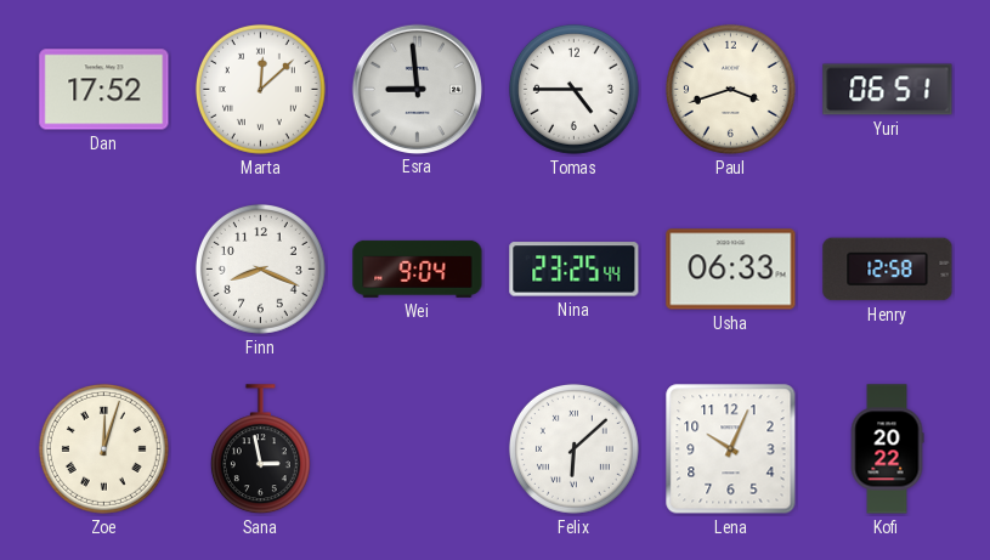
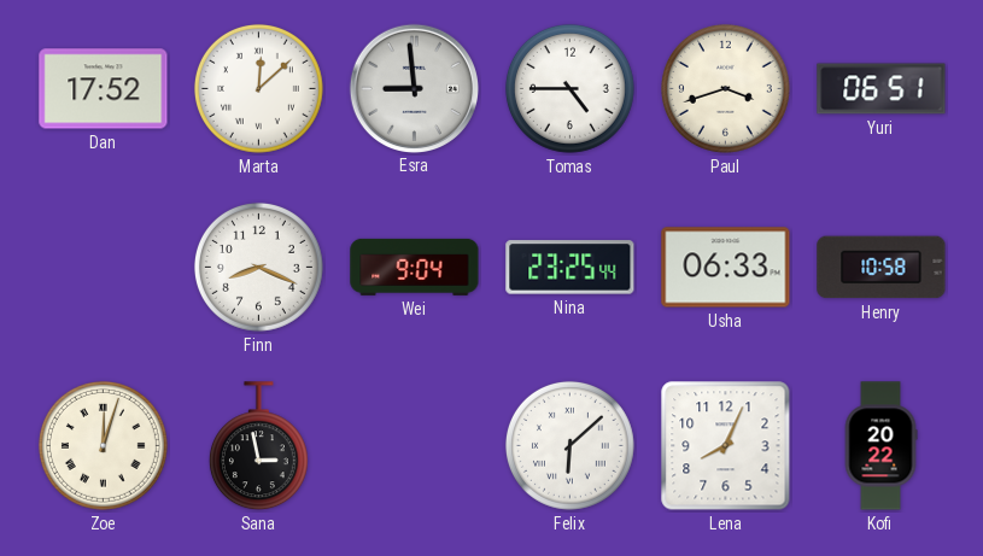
Henry: 12:58 -> 10:58
Lena: 10:04 -> 8:04
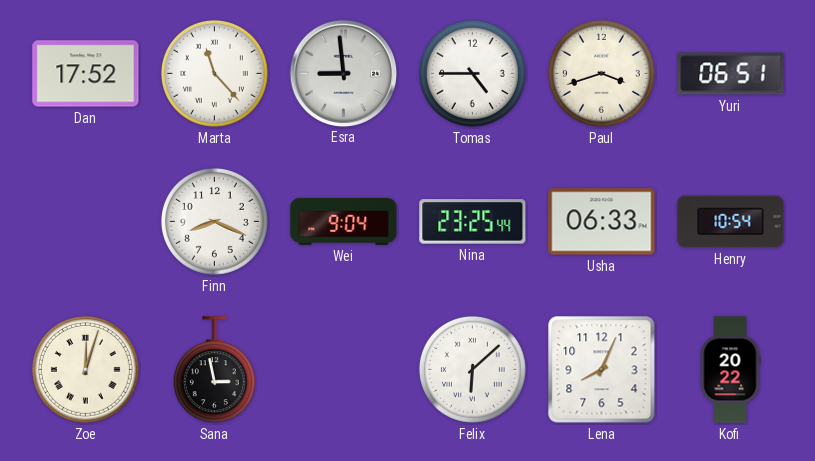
Marta: 12:08 -> 11:23
Henry: 10:58 -> 10:54
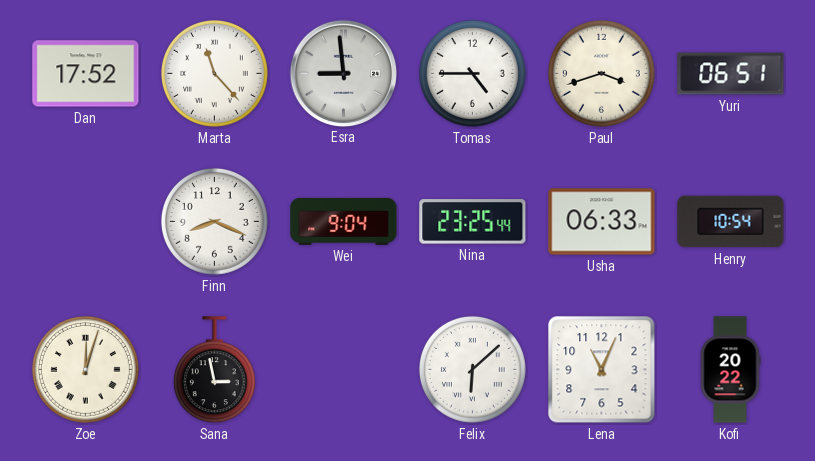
Lena: 8:04 -> 11:04
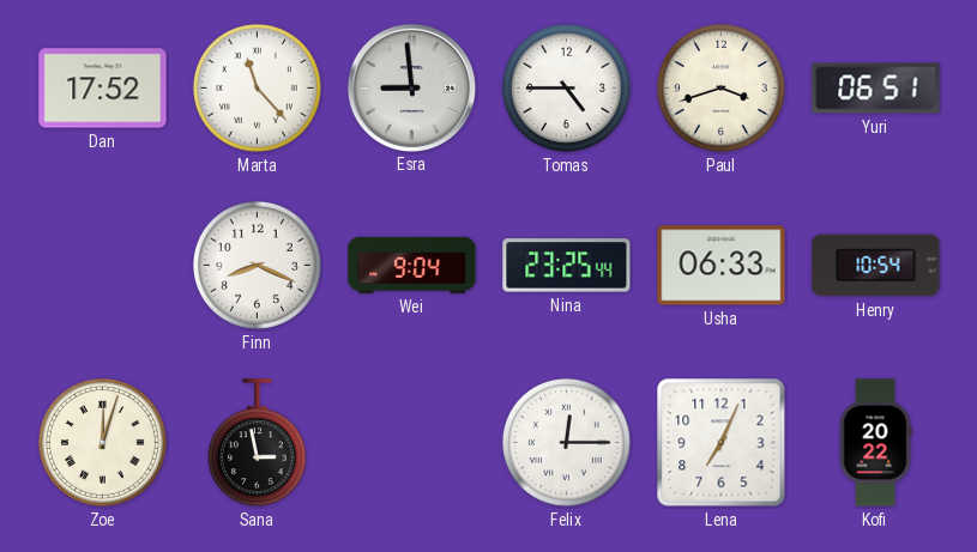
Felix: 6:08 -> 12:15
Lena: 11:04 -> 7:04
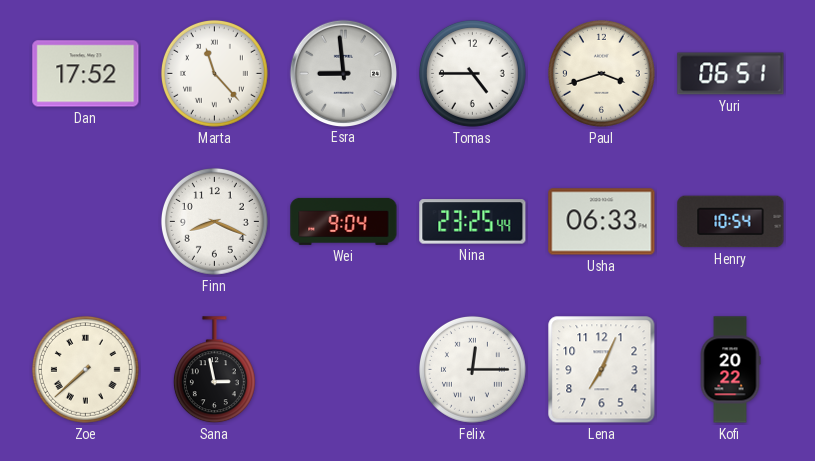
Zoe: 12:03 -> 7:38
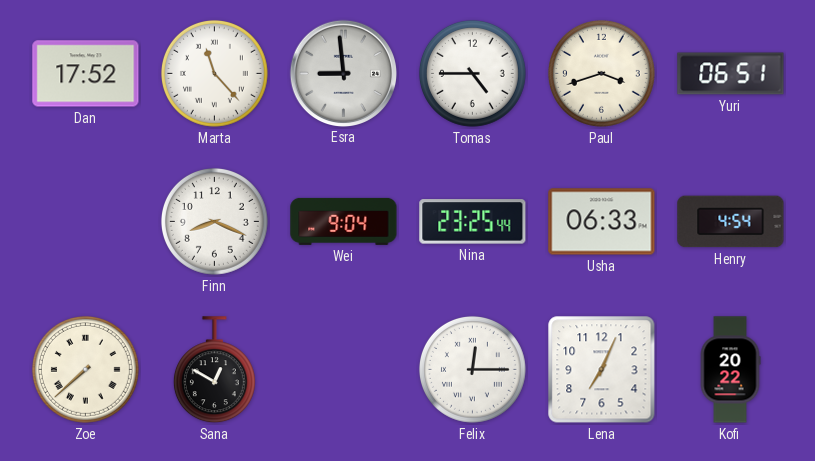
Henry: 10:54 -> 4:54
Sana: 2:58 -> 12:50
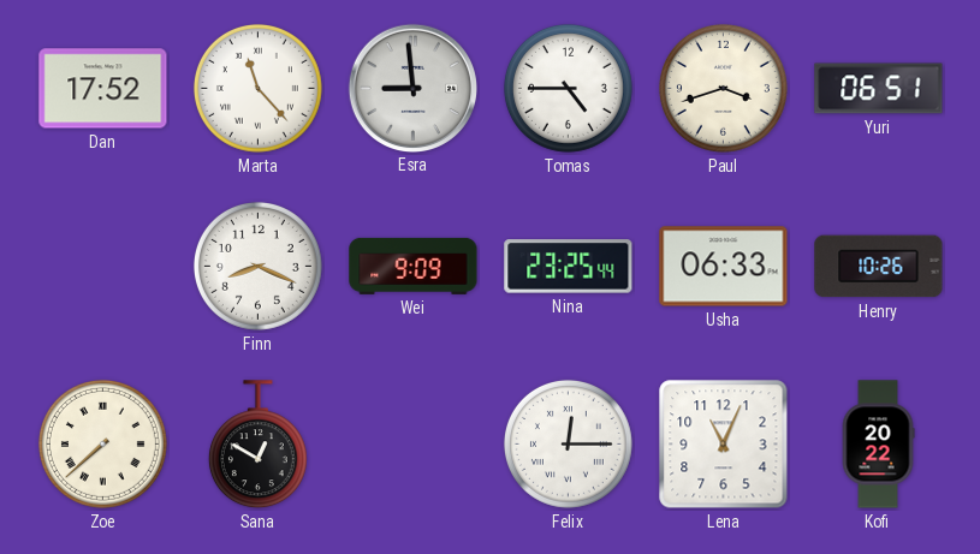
Wei: 9:04 -> 9:09
Henry: 4:54 -> 10:26
Lena: 7:04 -> 11:04
